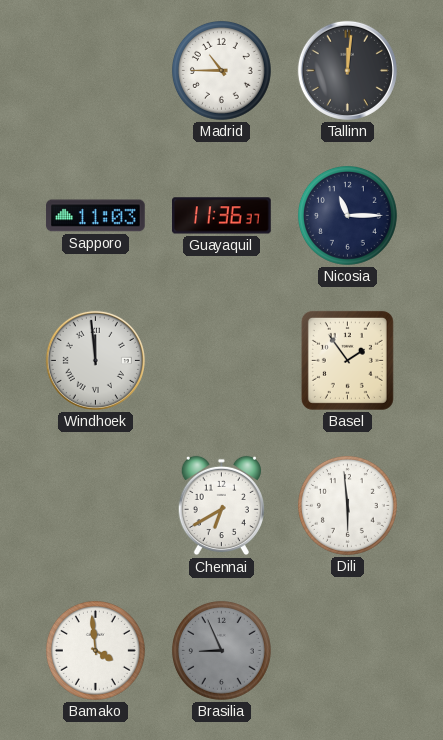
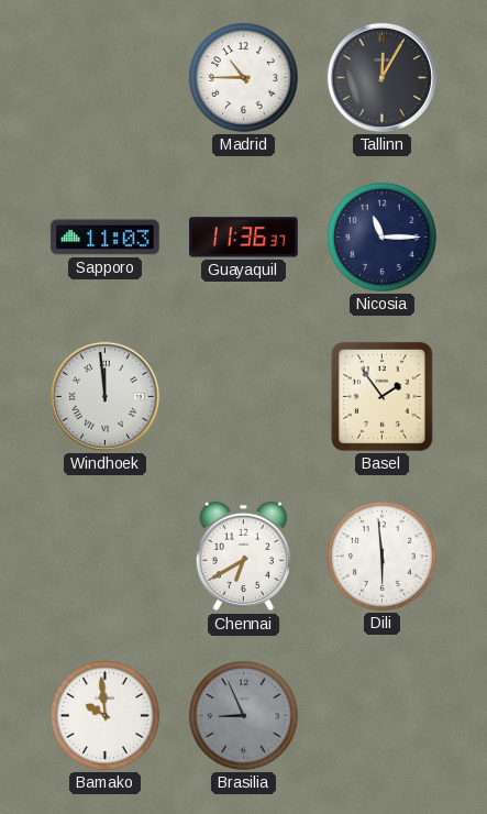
Tallinn: 12:01 -> 12:05
Bamako: 3:59 -> 9:59
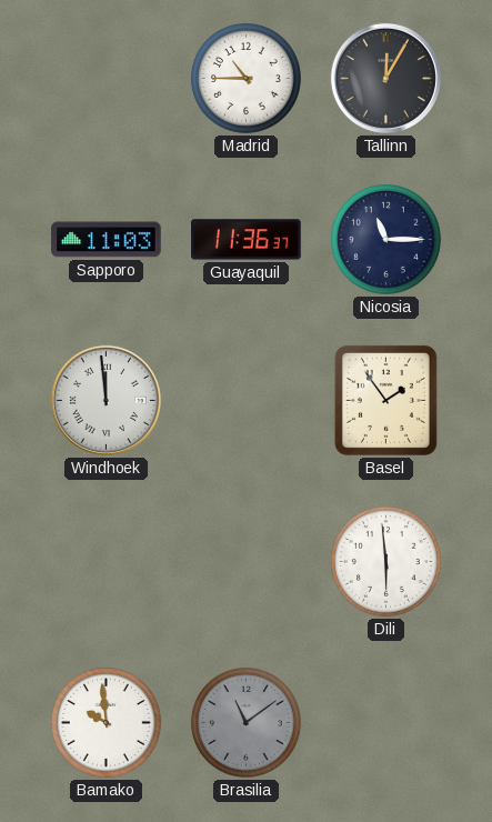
Chennai: 6:40 -> none
Brasilia: 8:56 -> 11:09
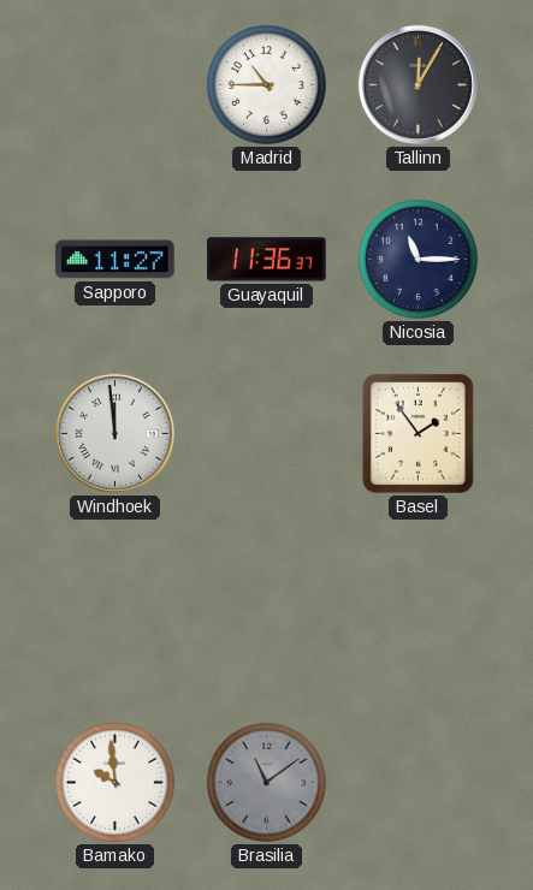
Sapporo: 11:03 -> 11:27
Dili: 5:59 -> none
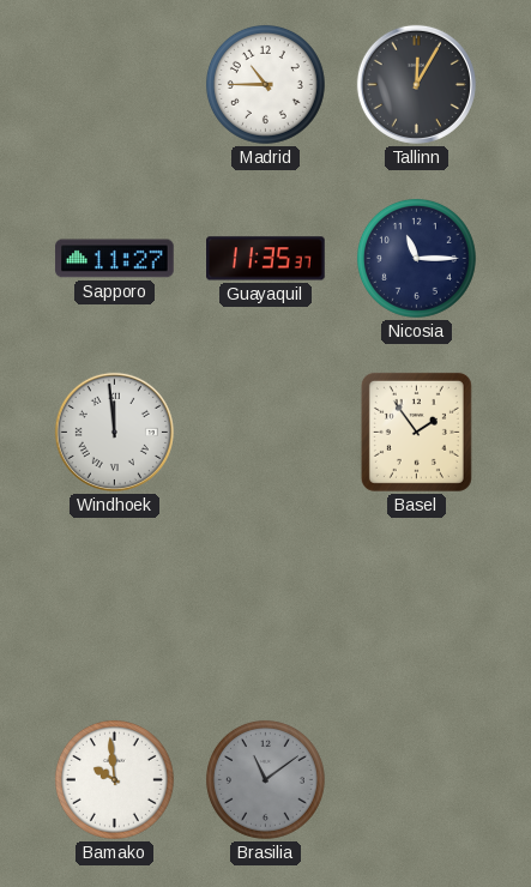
Guayaquil: 11:36 -> 11:35
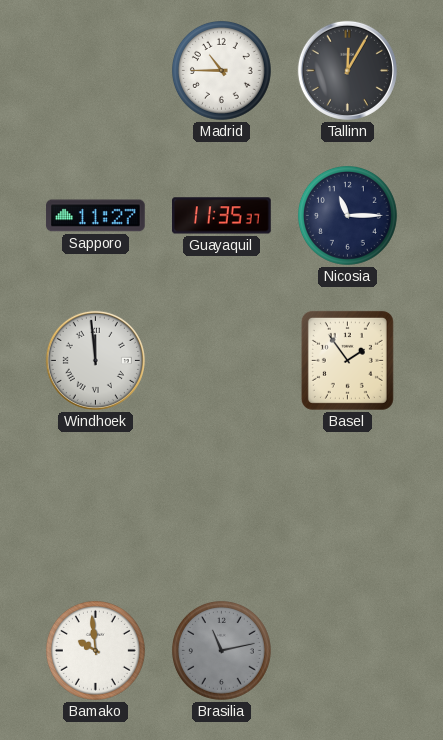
Brasilia: 11:09 -> 11:13
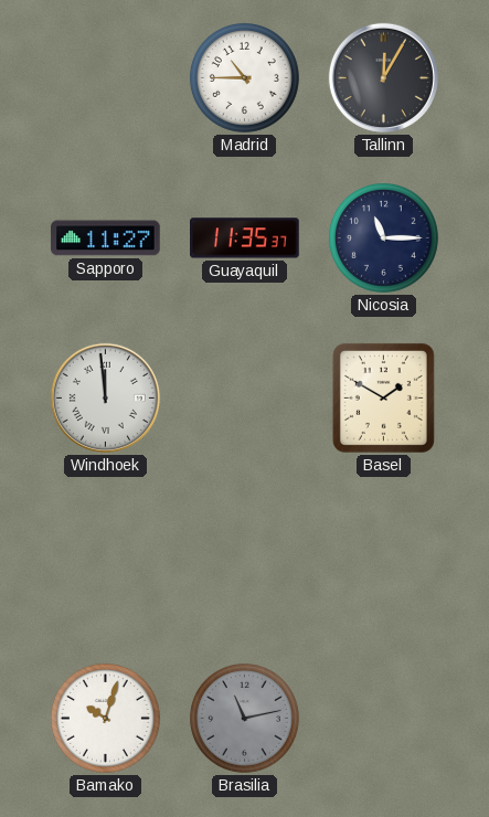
Basel: 1:54 -> 1:50
Bamako: 9:59 -> 10:03
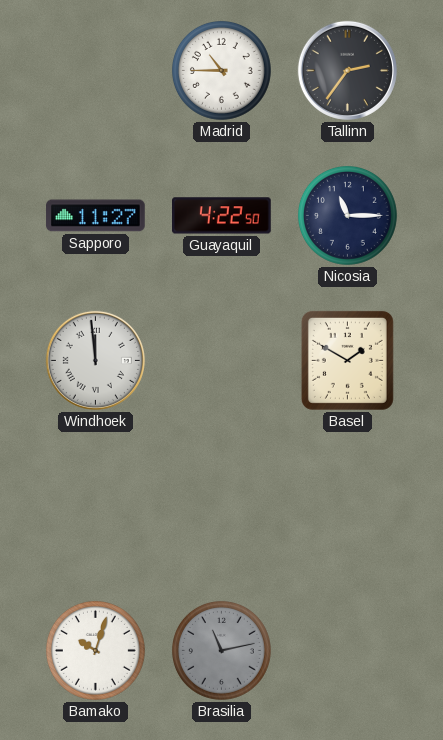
Tallinn: 12:05 -> 2:36
Guayaquil: 11:35 -> 4:22
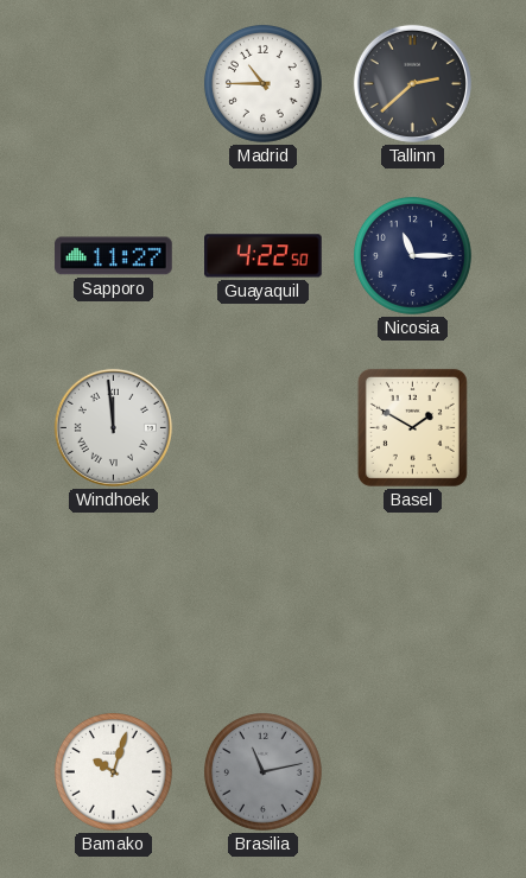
Tallinn: 2:36 -> 2:38
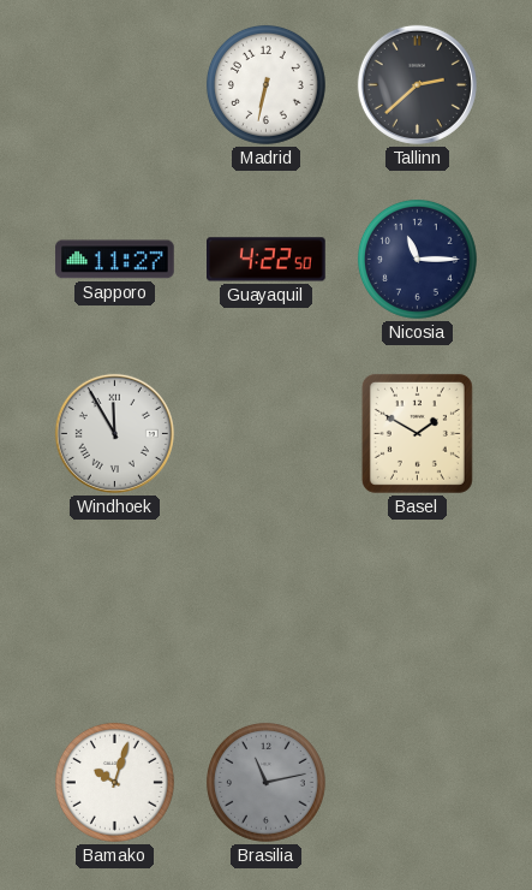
Madrid: 10:45 -> 6:32
Windhoek: 11:59 -> 11:55
